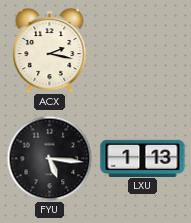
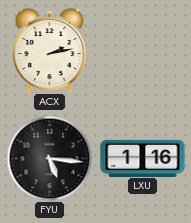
ACX: 2:17 -> 2:13
LXU: 1:13 -> 1:16
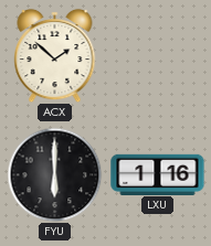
ACX: 2:13 -> 1:52
FYU: 5:16 -> 6:00
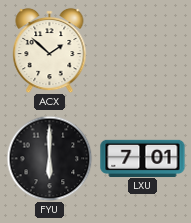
LXU: 1:16 -> 7:01
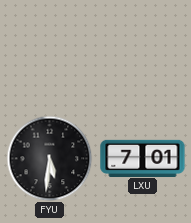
ACX: 1:52 -> none
FYU: 6:00 -> 5:31
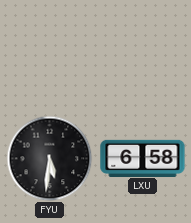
LXU: 7:01 -> 6:58
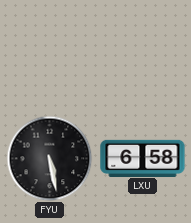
FYU: 5:31 -> 5:28
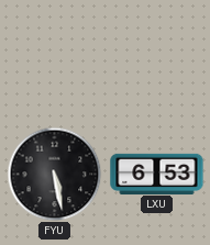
LXU: 6:58 -> 6:53
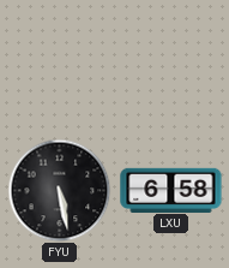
LXU: 6:53 -> 6:58
